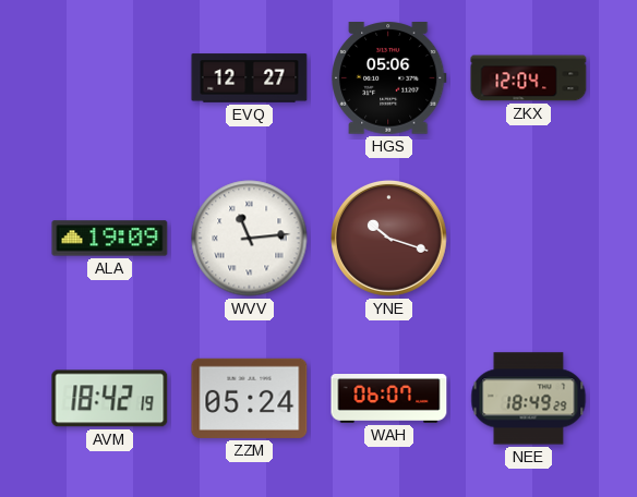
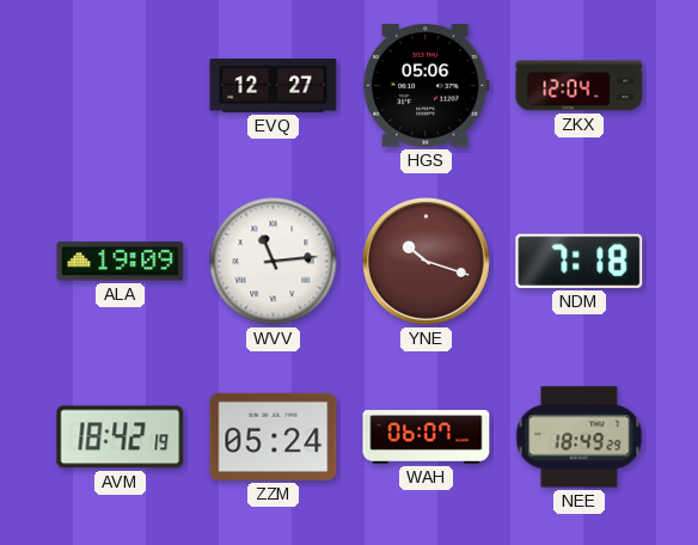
NDM: none -> 7:18
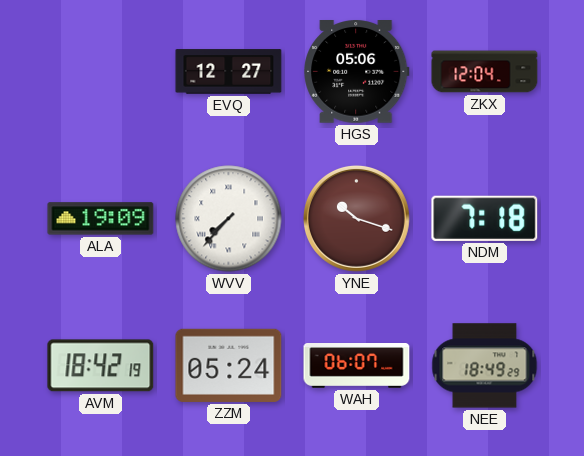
WVV: 11:14 -> 7:37
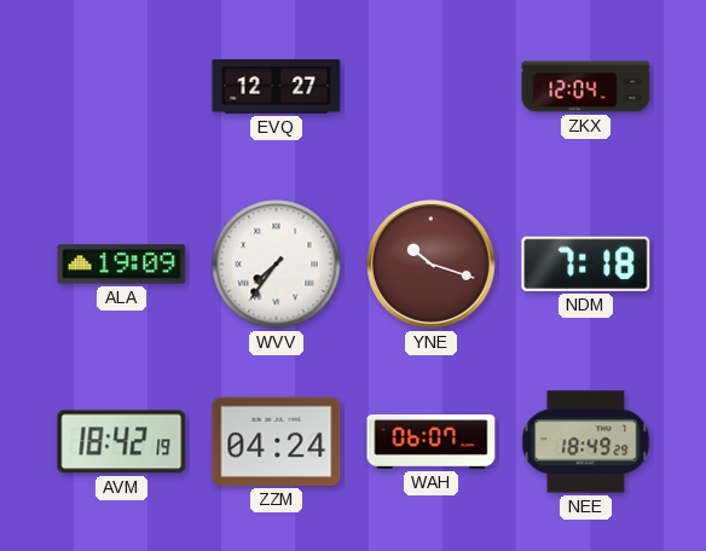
HGS: 05:06 -> none
WVV: 7:37 -> 7:36
ZZM: 05:24 -> 04:24
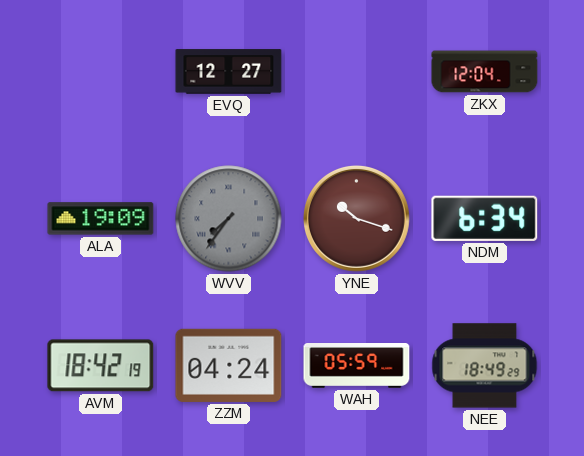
WVV dial: white -> grey
NDM: 7:18 -> 6:34
WAH: 06:07 -> 05:59
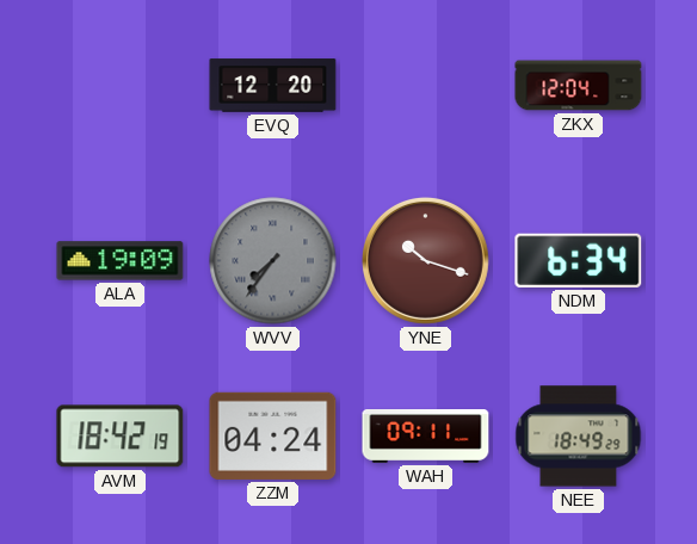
EVQ: 12:27 -> 12:20
WAH: 05:59 -> 09:11
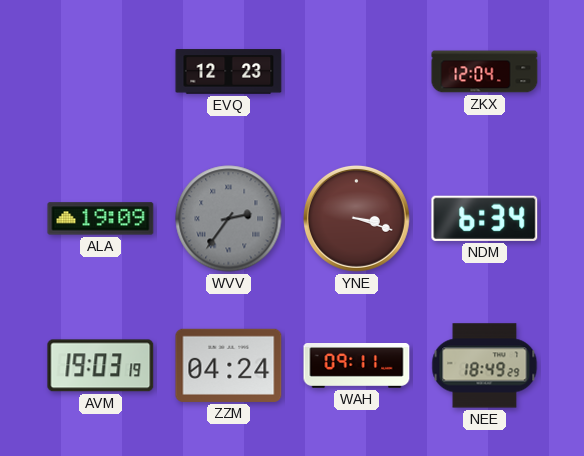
EVQ: 12:20 -> 12:23
WVV: 7:36 -> 2:36
YNE: 10:18 -> 3:18
AVM: 18:42 -> 19:03
